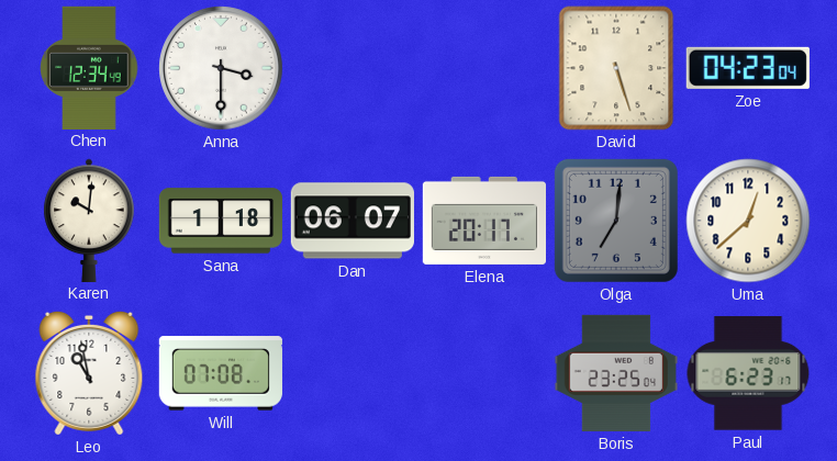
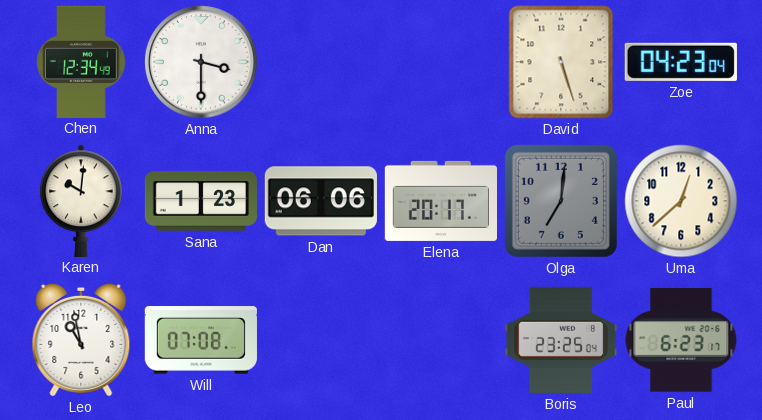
Sana: 1:18 -> 1:23
Dan: 06:07 -> 06:06
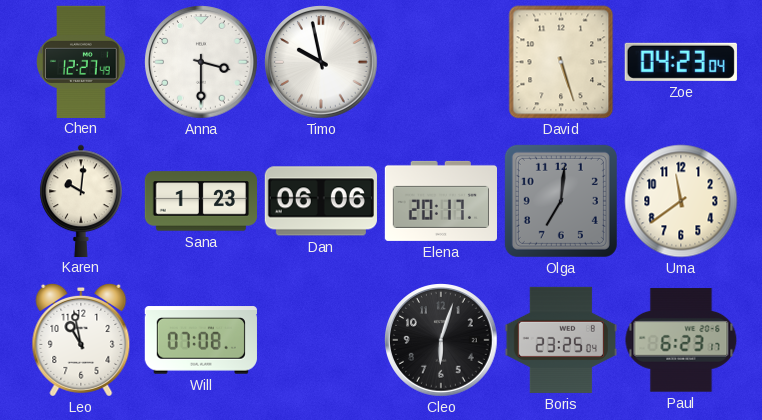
Chen: 12:34 -> 12:27
Timo: none -> 9:58
Uma: 12:38 -> 11:39
Cleo: none -> 6:03
